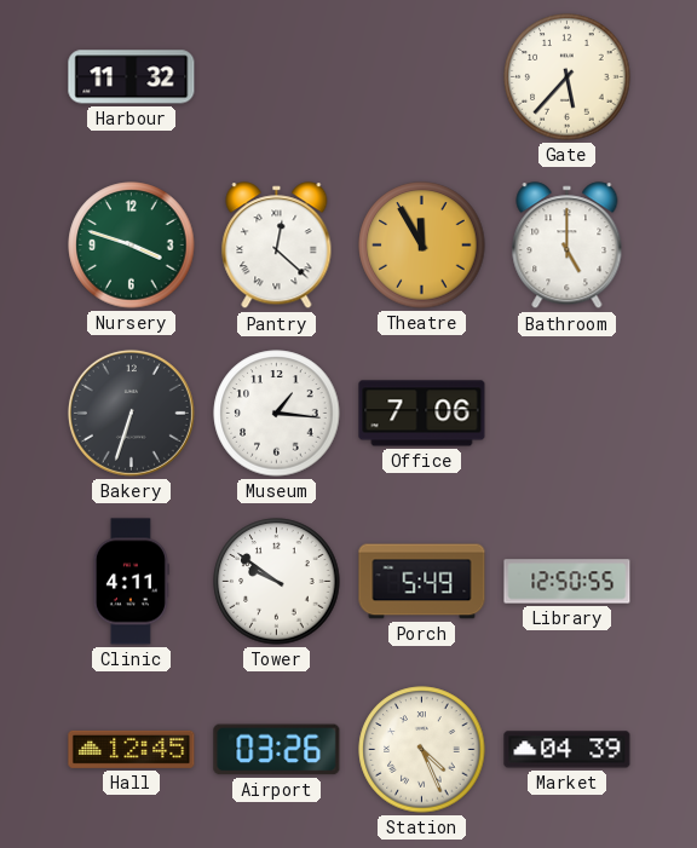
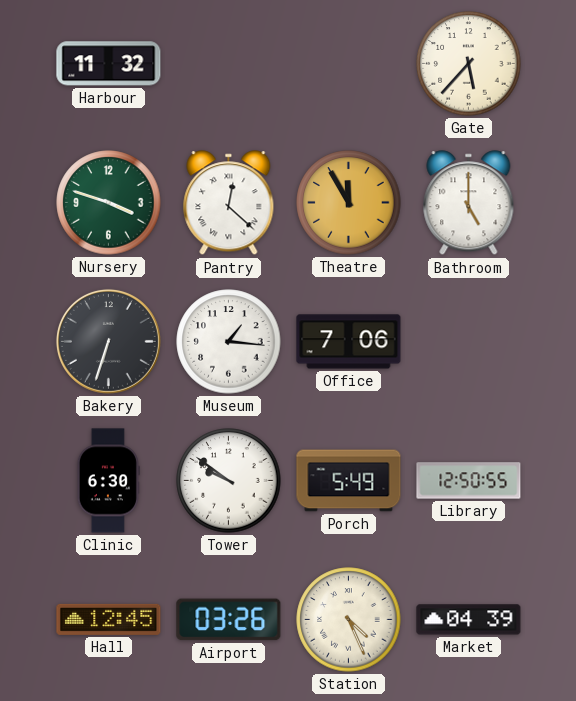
Clinic: 4:11 -> 6:30
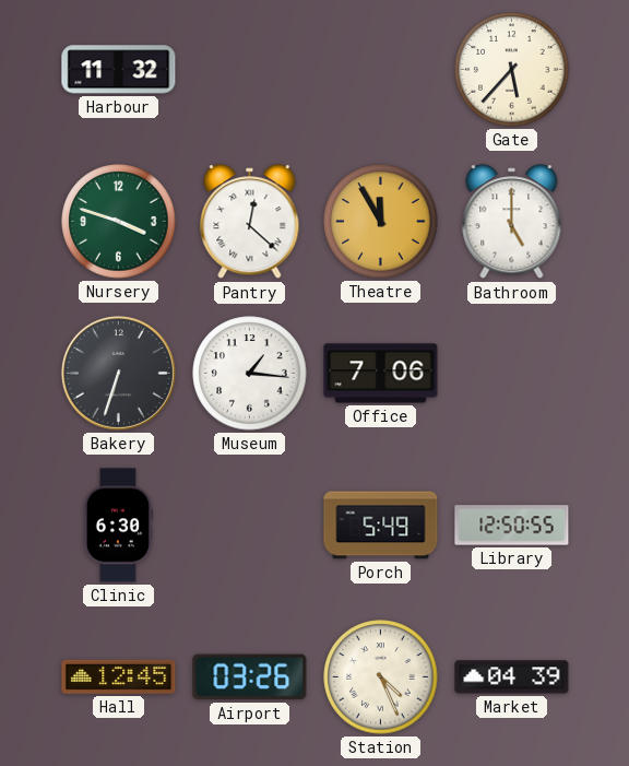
Tower: 9:51 -> none
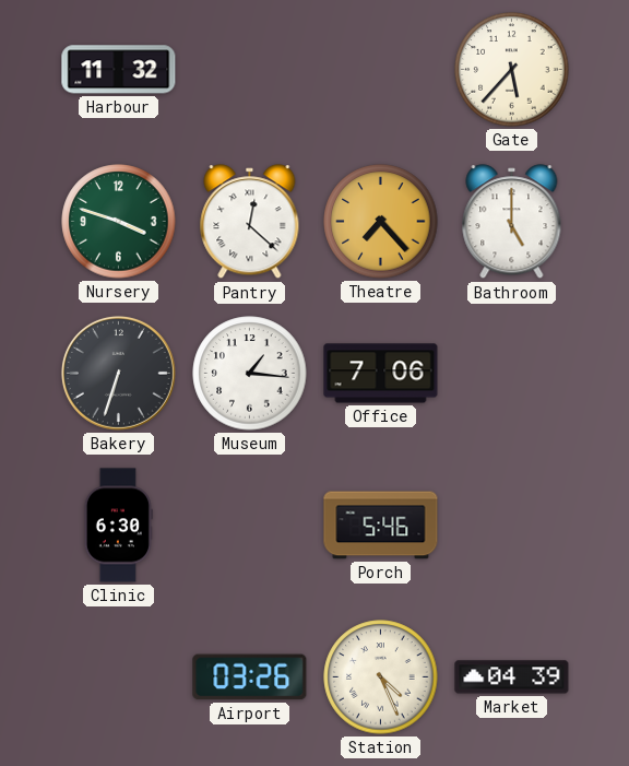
Theatre: 11:55 -> 7:23
Porch: 5:49 -> 5:46
Library: 12:50 -> none
Hall: 12:45 -> none
